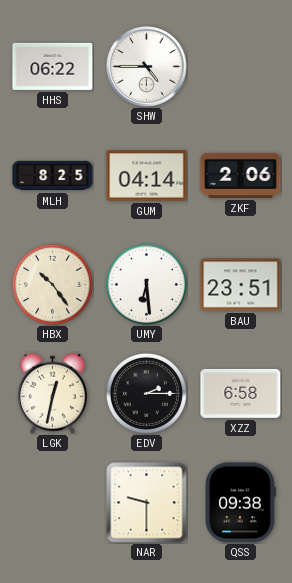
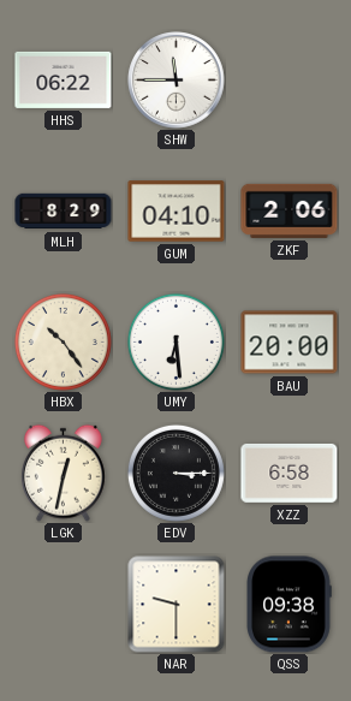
SHW: 4:45 -> 11:45
MLH: 8:25 -> 8:29
GUM: 04:14 -> 04:10
BAU: 23:51 -> 20:00
EDV: 2:15 -> 3:15
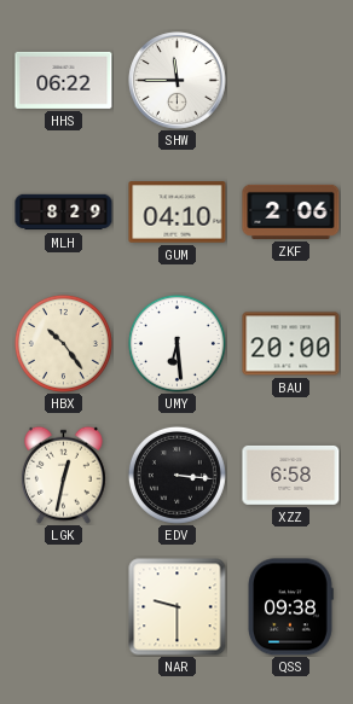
EDV: 3:15 -> 3:16
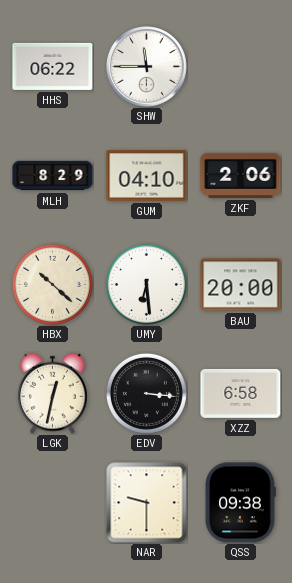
HBX: 10:24 -> 10:22
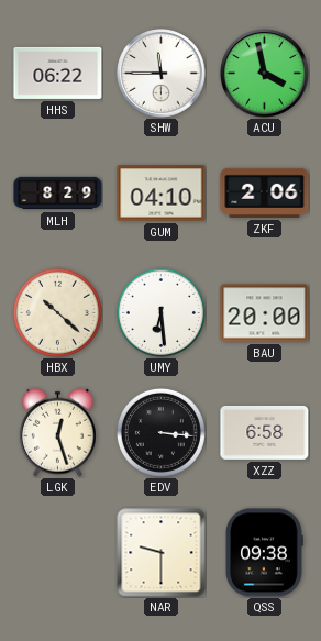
ACU: none -> 3:58
LGK: 12:32 -> 12:27
